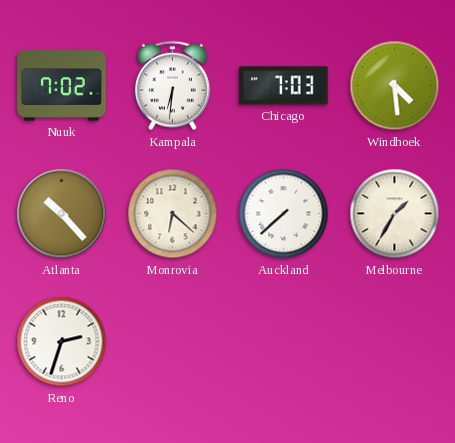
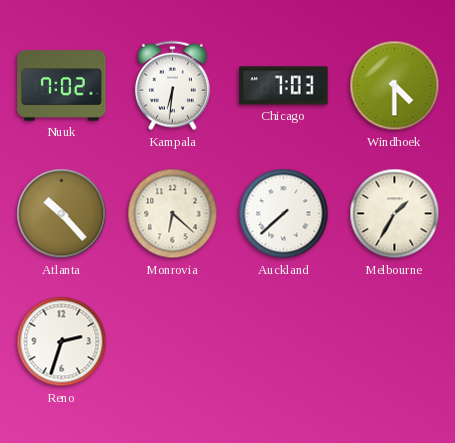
Windhoek: 4:29 -> 4:30
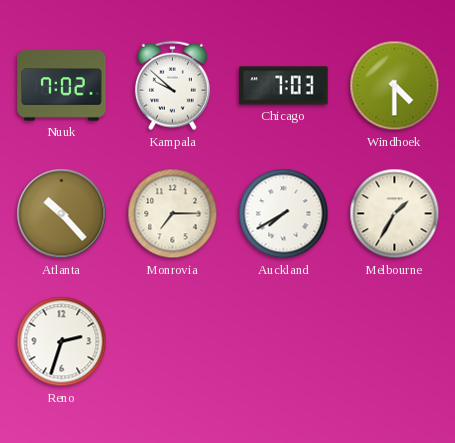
Kampala: 6:31 -> 9:52
Monrovia: 6:22 -> 7:15
Auckland: 7:38 -> 7:40
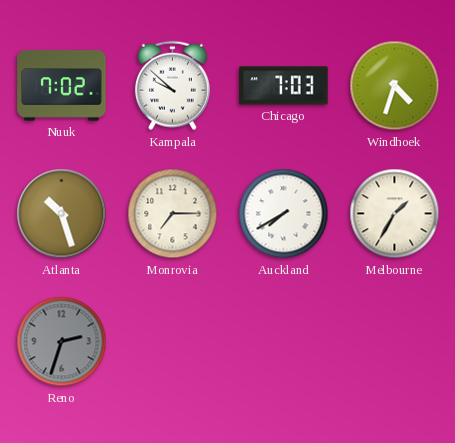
Windhoek: 4:30 -> 4:33
Atlanta: 10:23 -> 10:27
Reno dial: white -> grey
